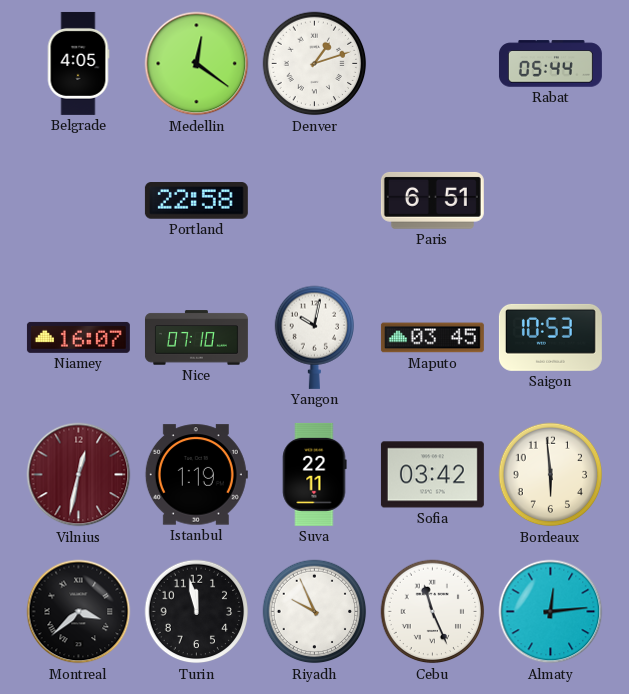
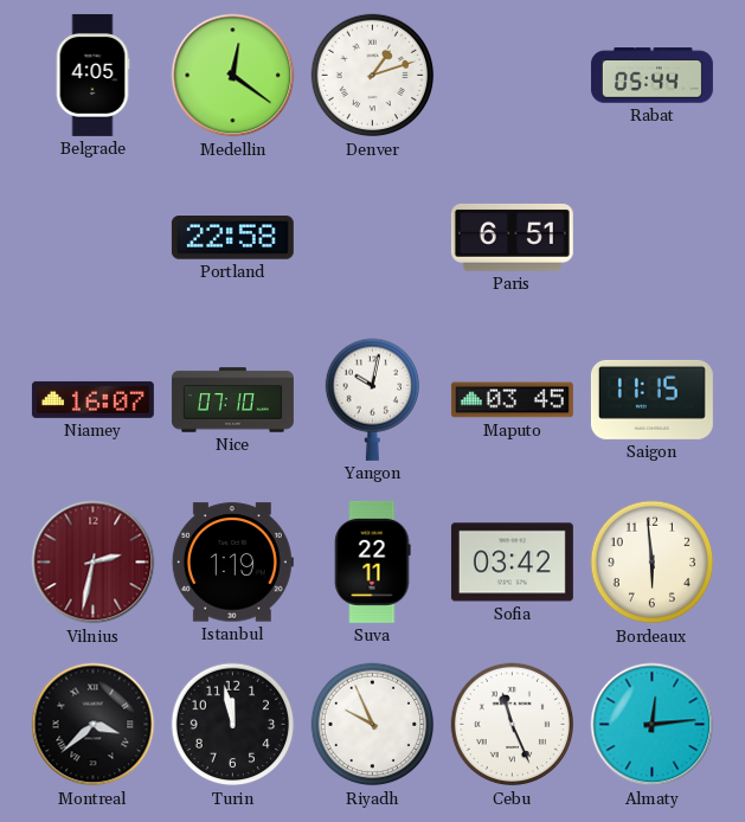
Saigon: 10:53 -> 11:15
Vilnius: 12:32 -> 2:32
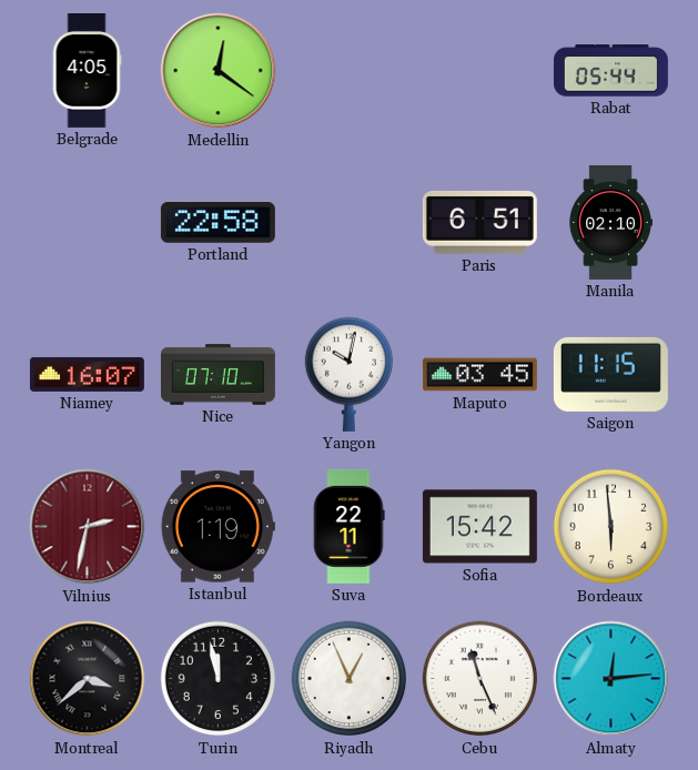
Denver: 1:12 -> none
Manila: none -> 02:10
Sofia: 03:42 -> 15:42
Riyadh: 9:56 -> 12:56
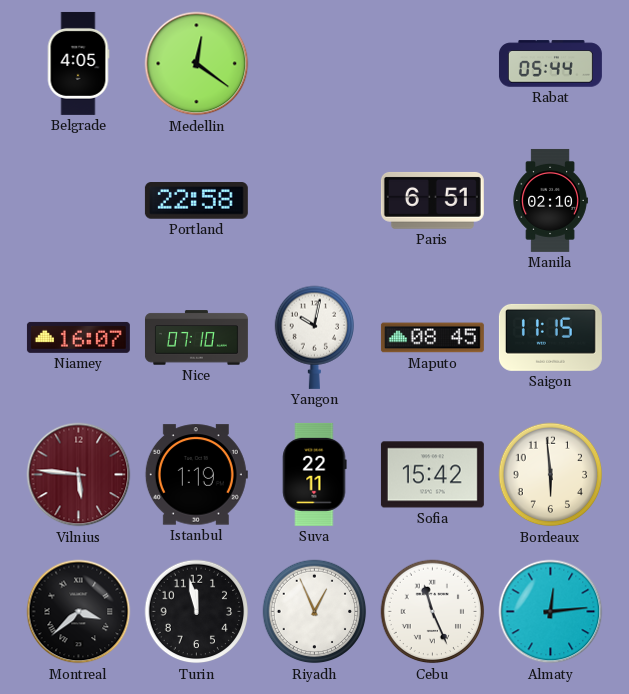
Maputo: 03:45 -> 08:45
Vilnius: 2:32 -> 5:46
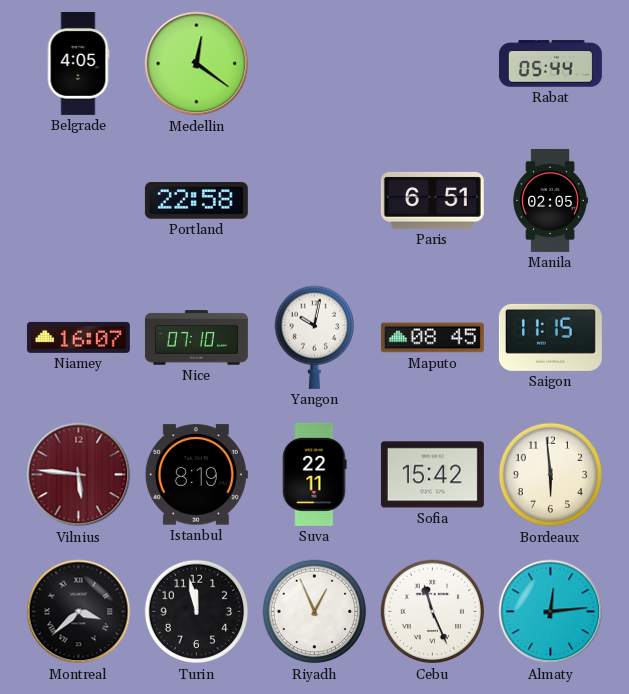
Manila: 02:10 -> 02:05
Istanbul: 1:19 -> 8:19
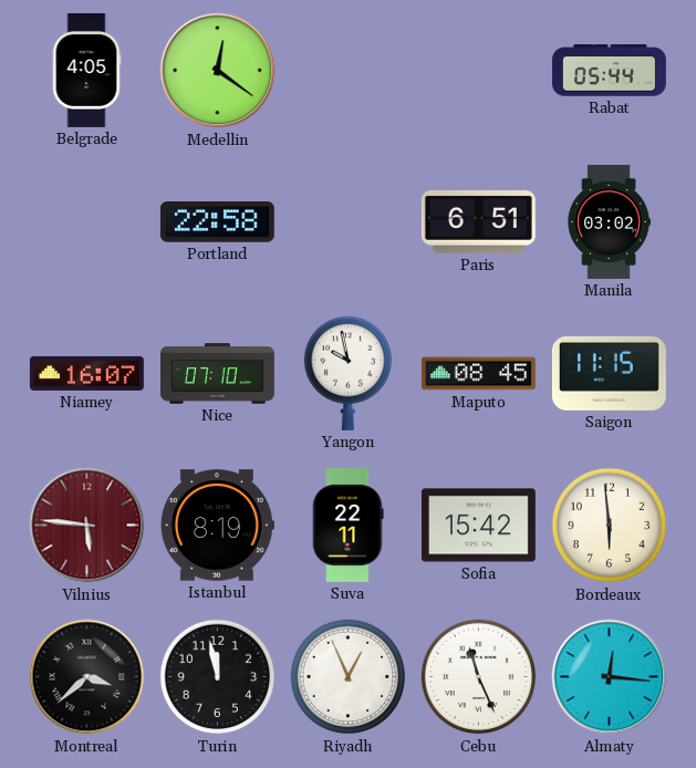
Manila: 02:05 -> 03:02
Yangon: 10:02 -> 9:58
Almaty: 12:14 -> 12:16
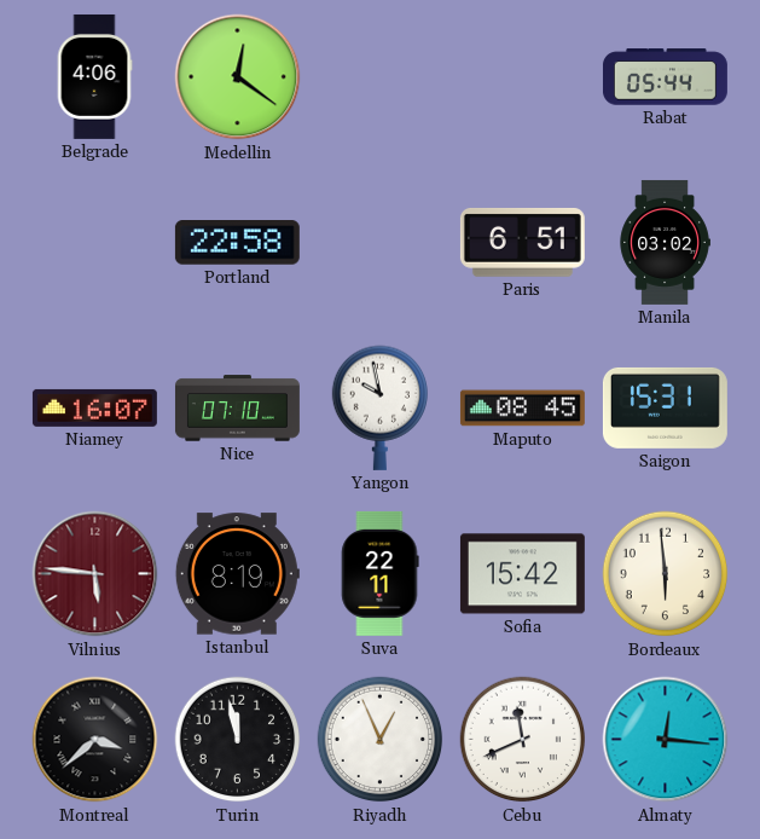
Belgrade: 4:05 -> 4:06
Saigon: 11:15 -> 15:31
Cebu: 11:26 -> 11:41
